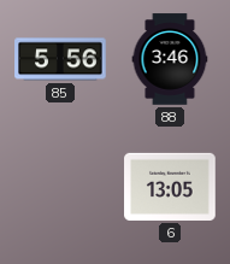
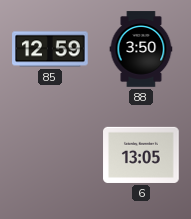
85: 5:56 -> 12:59
88: 3:46 -> 3:50
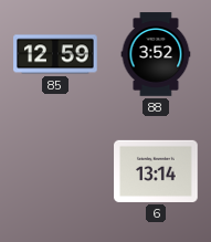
88: 3:50 -> 3:52
6: 13:05 -> 13:14
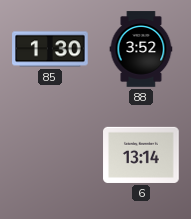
85: 12:59 -> 1:30
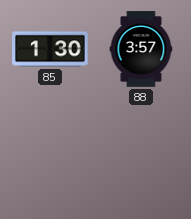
88: 3:52 -> 3:57
6: 13:14 -> none
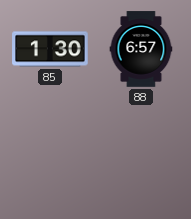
88: 3:57 -> 6:57
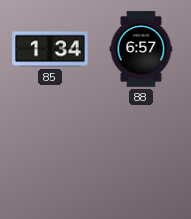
85: 1:30 -> 1:34
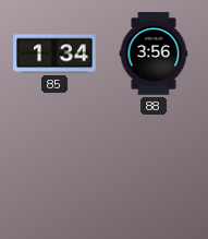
88: 6:57 -> 3:56
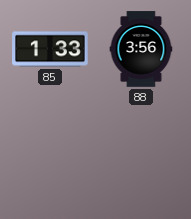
85: 1:34 -> 1:33
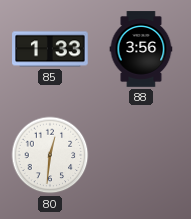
80: none -> 12:31
